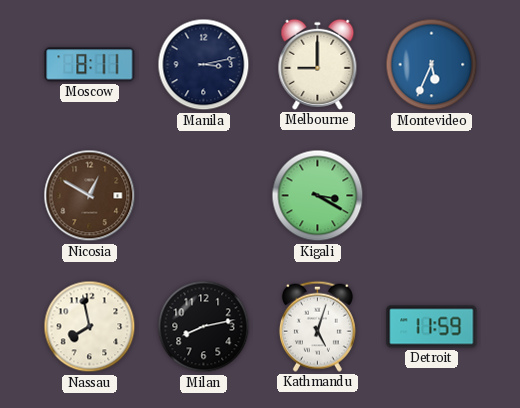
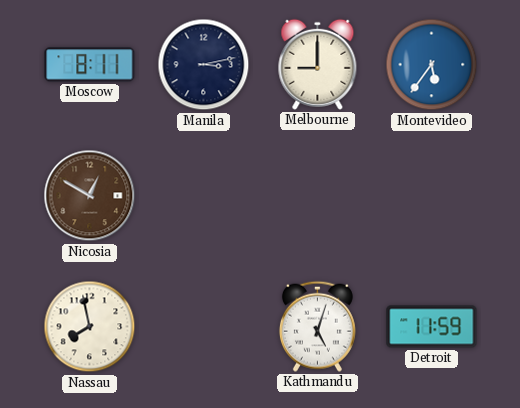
Montevideo: 5:34 -> 5:36
Kigali: 3:20 -> none
Milan: 8:13 -> none
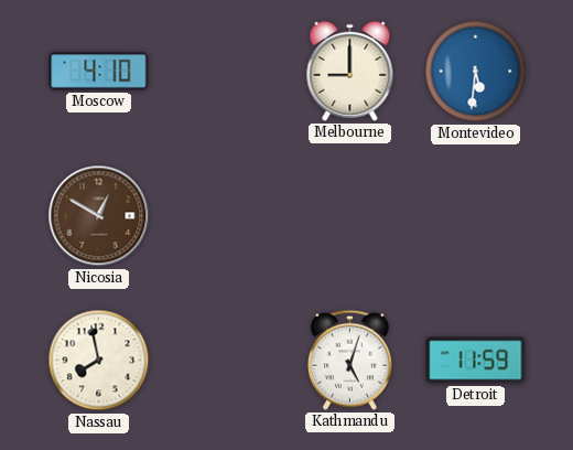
Moscow: 8:11 -> 4:10
Manila: 3:13 -> none
Montevideo: 5:36 -> 5:31
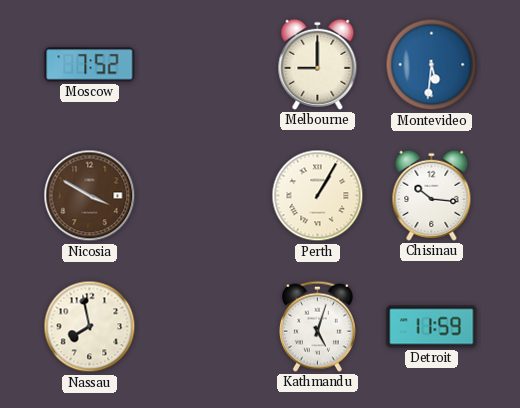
Moscow: 4:10 -> 7:52
Nicosia: 12:50 -> 3:50
Perth: none -> 1:05
Chisinau: none -> 10:16
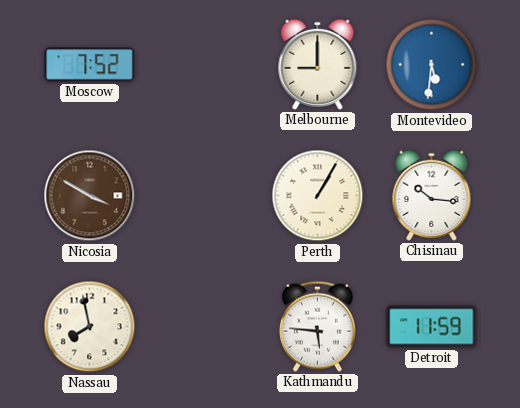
Kathmandu: 5:03 -> 5:46
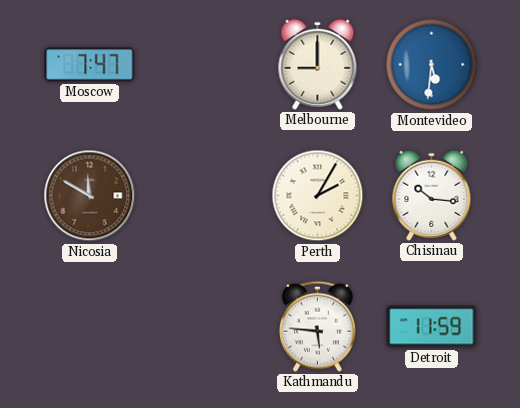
Moscow: 7:52 -> 7:47
Nicosia: 3:50 -> 11:50
Perth: 1:05 -> 2:05
Nassau: 7:58 -> none
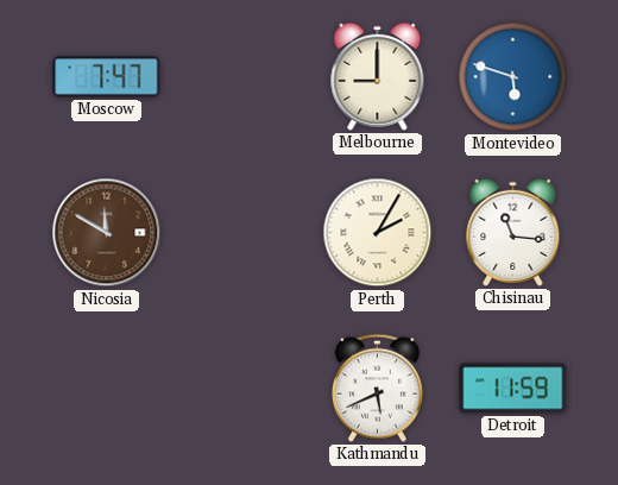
Montevideo: 5:31 -> 5:48
Chisinau: 10:16 -> 11:16
Kathmandu: 5:46 -> 5:41
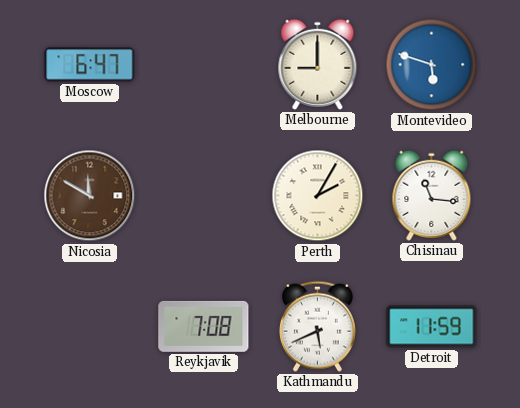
Moscow: 7:47 -> 6:47
Reykjavik: none -> 7:08
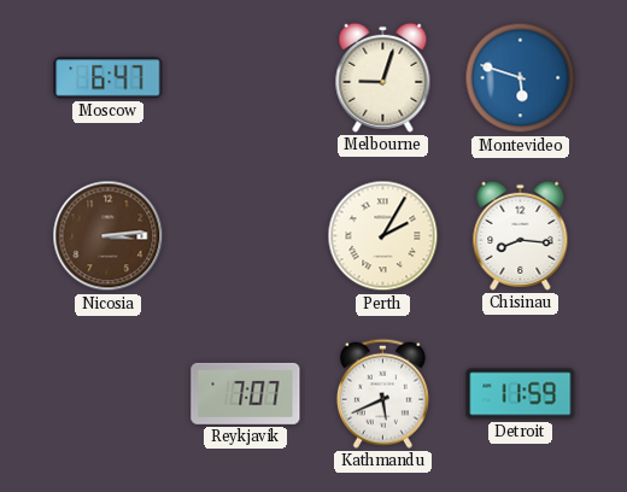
Melbourne: 9:00 -> 9:03
Nicosia: 11:50 -> 3:14
Chisinau: 11:16 -> 8:16
Reykjavik: 7:08 -> 7:07
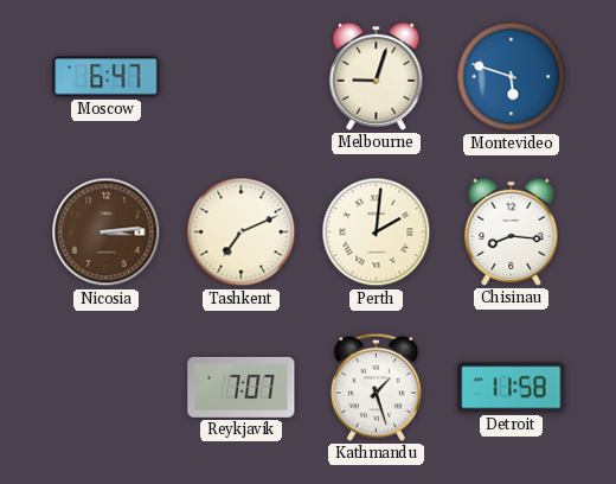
Tashkent: none -> 7:11
Perth: 2:05 -> 2:01
Kathmandu: 5:41 -> 1:27
Detroit: 11:59 -> 11:58
